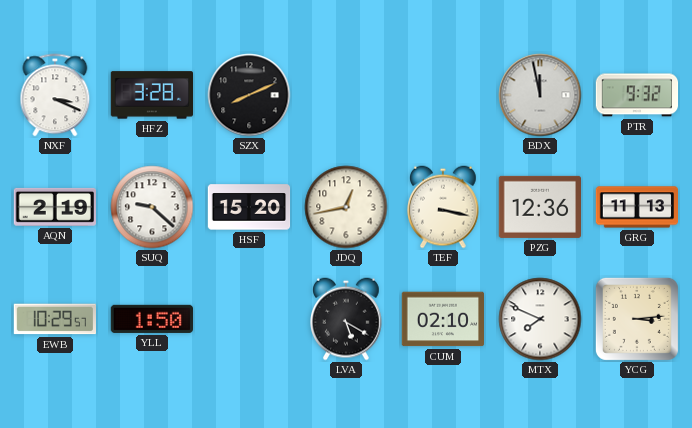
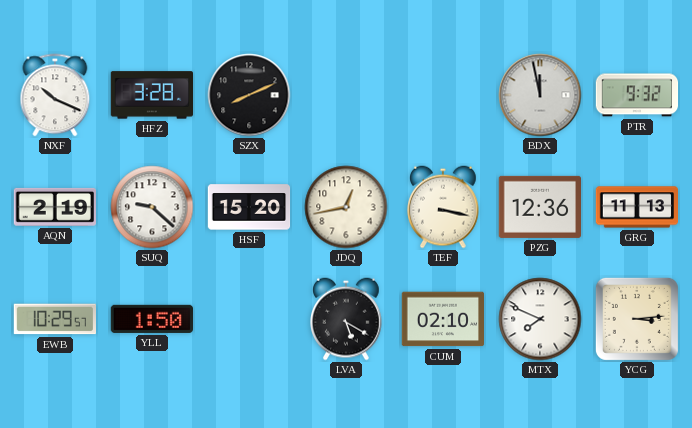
NXF: 3:19 -> 10:19
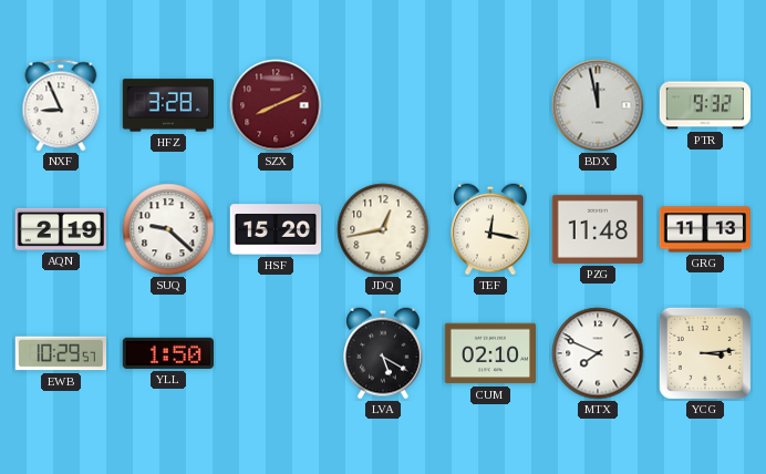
NXF: 10:19 -> 8:56
SZX dial: black -> burgundy
TEF: 3:17 -> 12:17
PZG: 12:36 -> 11:48
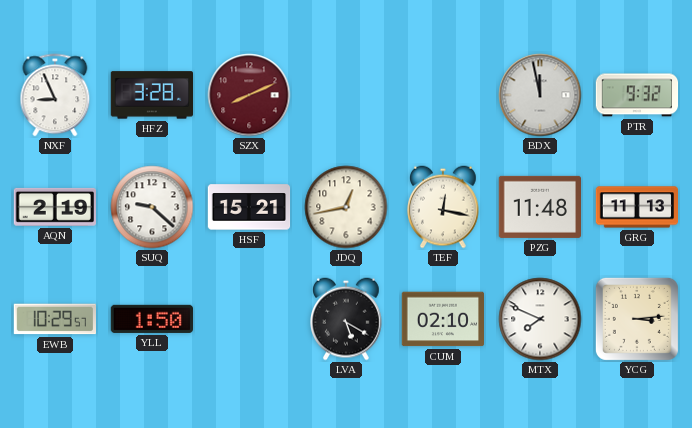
HSF: 15:20 -> 15:21
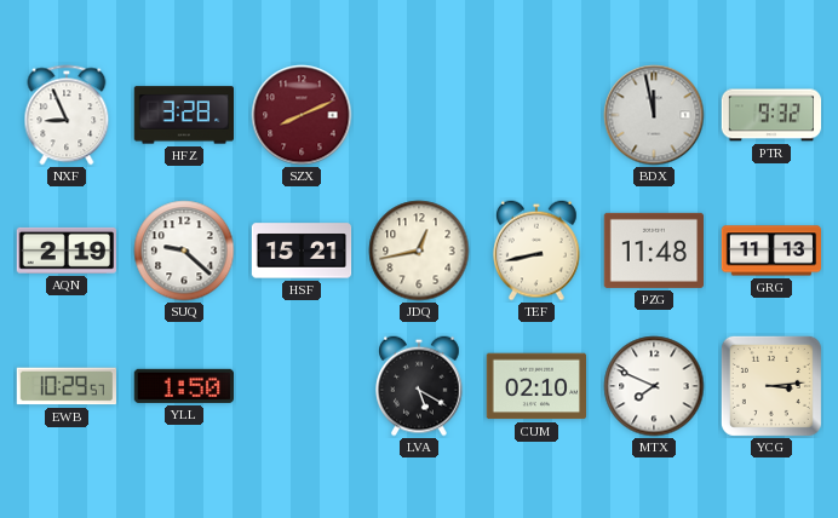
TEF: 12:17 -> 8:43
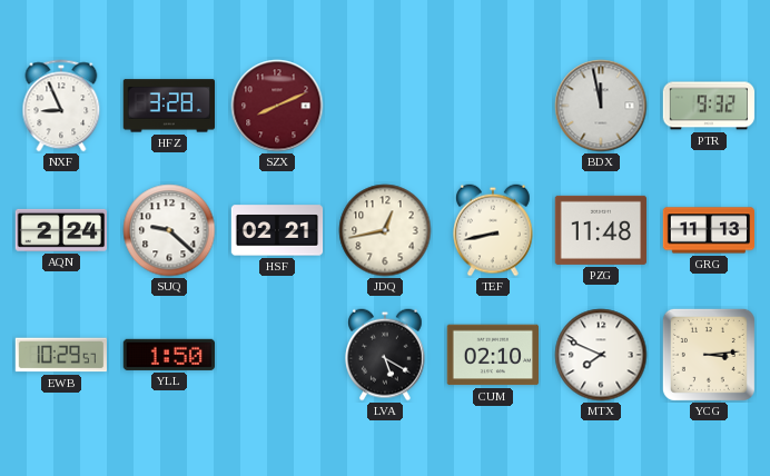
AQN: 2:19 -> 2:24
HSF: 15:21 -> 02:21
